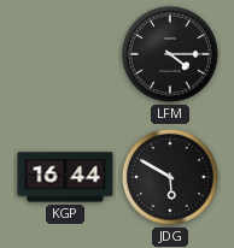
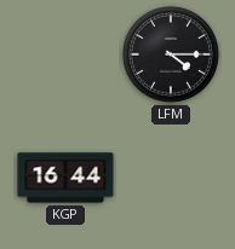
JDG: 5:50 -> none
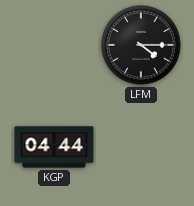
KGP: 16:44 -> 04:44
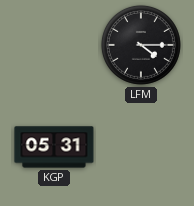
KGP: 04:44 -> 05:31
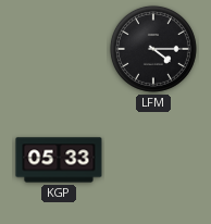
KGP: 05:31 -> 05:33
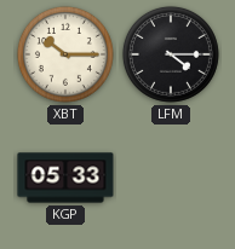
XBT: none -> 10:15
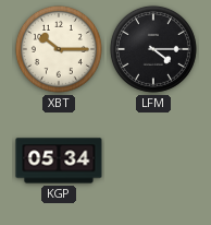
KGP: 05:33 -> 05:34
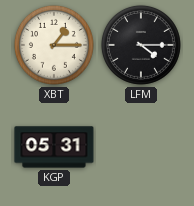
XBT: 10:15 -> 1:15
KGP: 05:34 -> 05:31
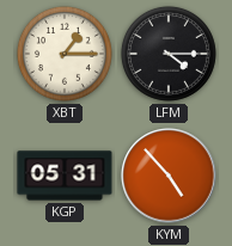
KYM: none -> 4:53
